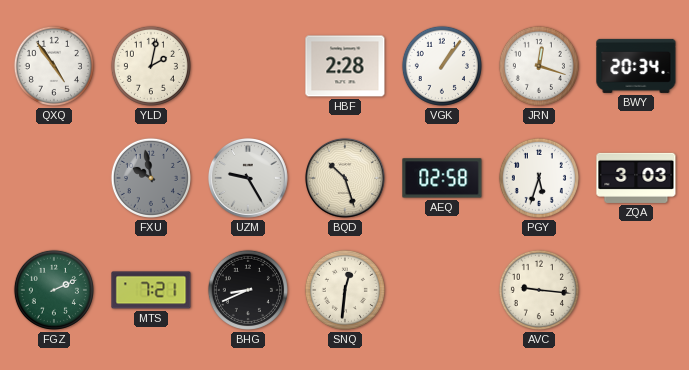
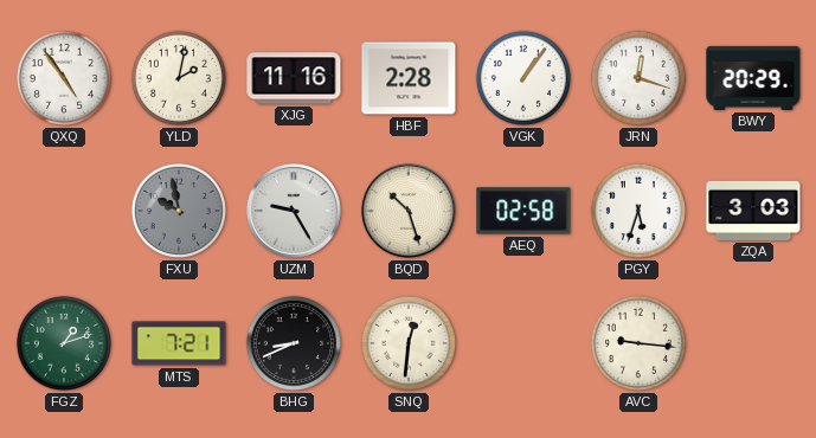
XJG: none -> 11:16
BWY: 20:34 -> 20:29
FGZ: 2:11 -> 1:12
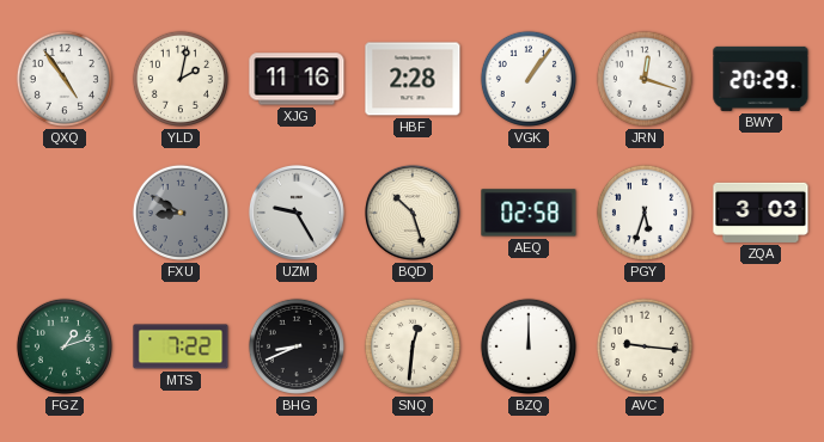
FXU: 9:58 -> 8:50
MTS: 7:21 -> 7:22
BZQ: none -> 12:00
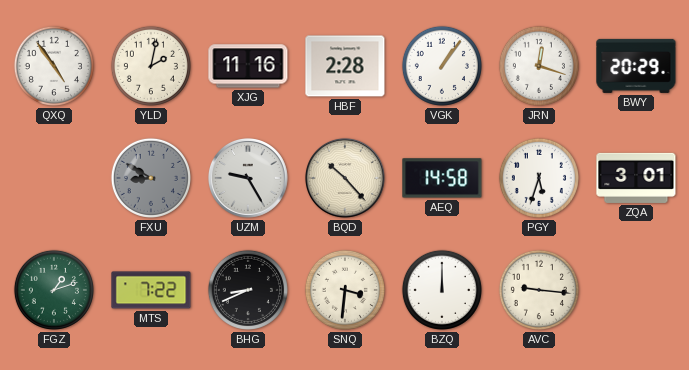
BQD: 10:27 -> 10:23
AEQ: 02:58 -> 14:58
ZQA: 3:03 -> 3:01
SNQ: 12:31 -> 3:31
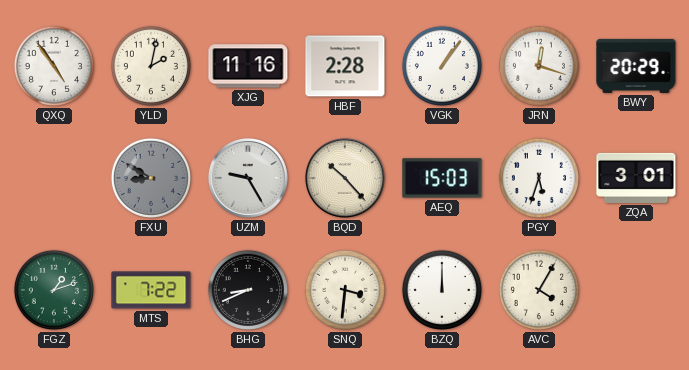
AEQ: 14:58 -> 15:03
AVC: 9:16 -> 4:05
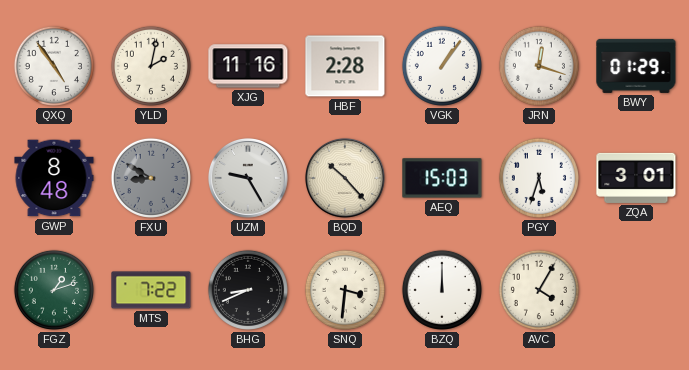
BWY: 20:29 -> 01:29
GWP: none -> 8:48
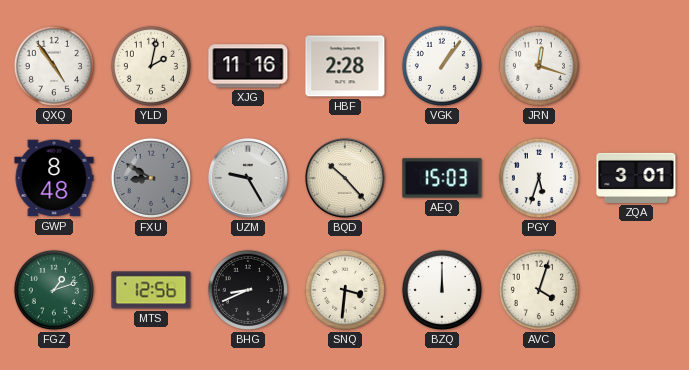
BWY: 01:29 -> none
MTS: 7:22 -> 12:56
AVC: 4:05 -> 4:03
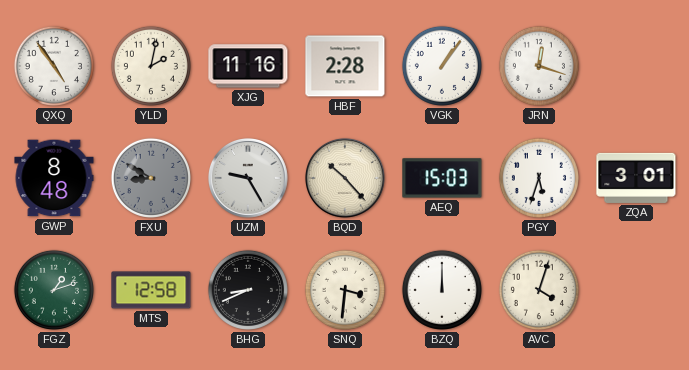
MTS: 12:56 -> 12:58
